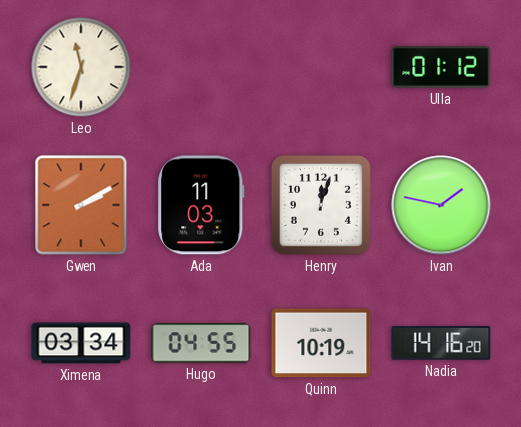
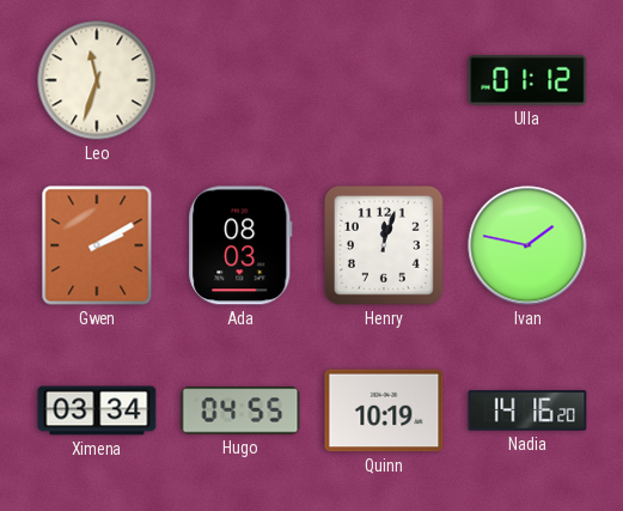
Ada: 11:03 -> 08:03
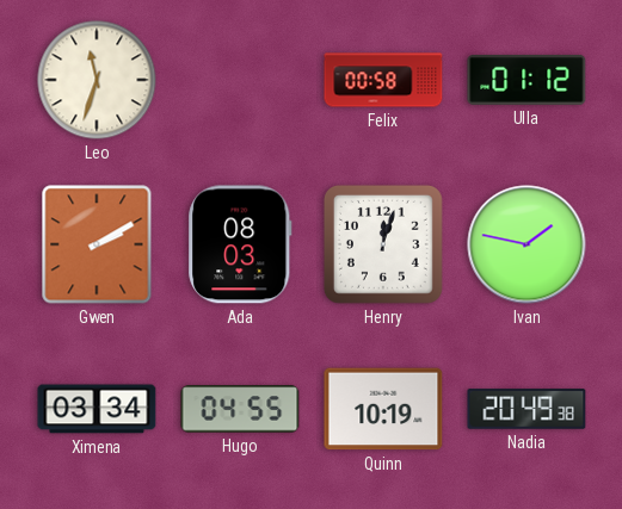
Felix: none -> 00:58
Nadia: 14:16 -> 20:49
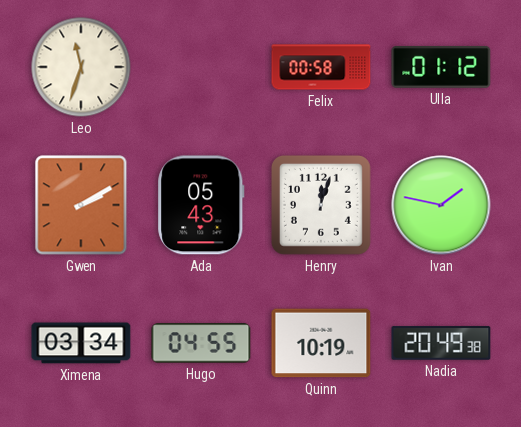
Ada: 08:03 -> 05:43
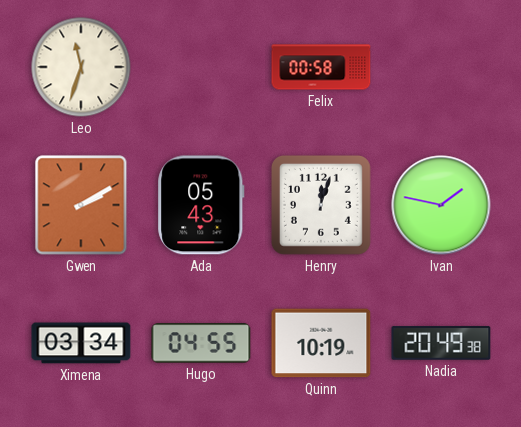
Ulla: 01:12 -> none
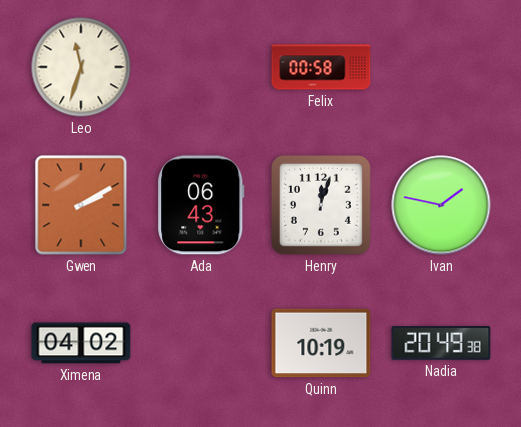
Ada: 05:43 -> 06:43
Ximena: 03:34 -> 04:02
Hugo: 04:55 -> none
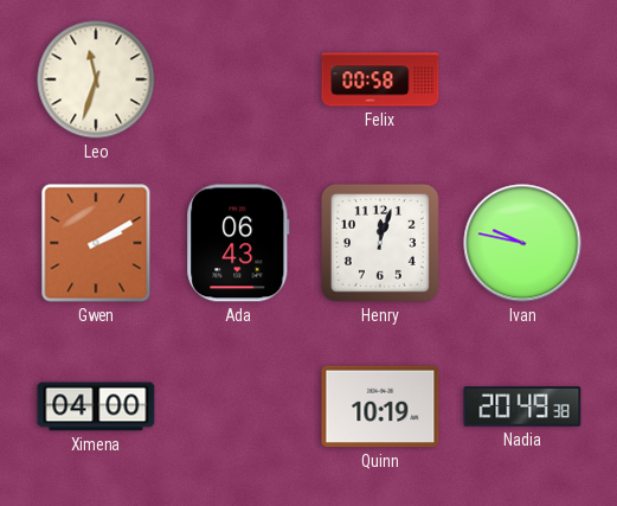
Ivan: 1:47 -> 9:47
Ximena: 04:02 -> 04:00
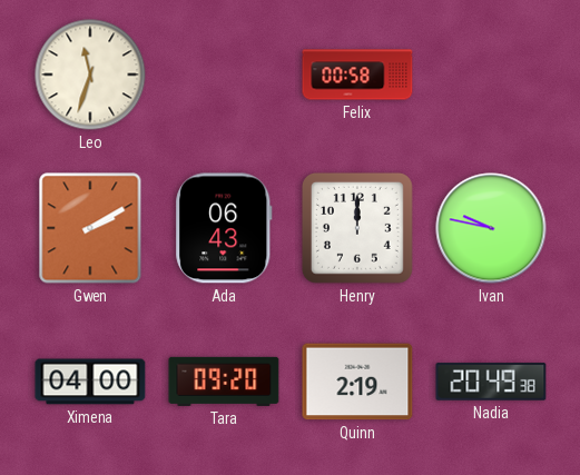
Henry: 12:03 -> 12:00
Tara: none -> 09:20
Quinn: 10:19 -> 2:19
